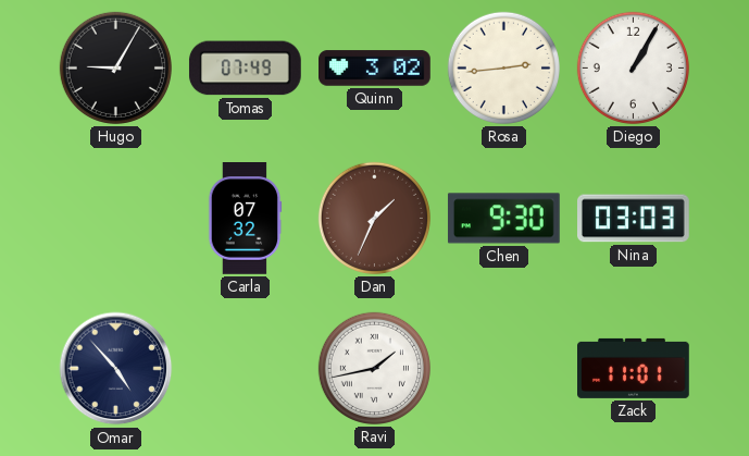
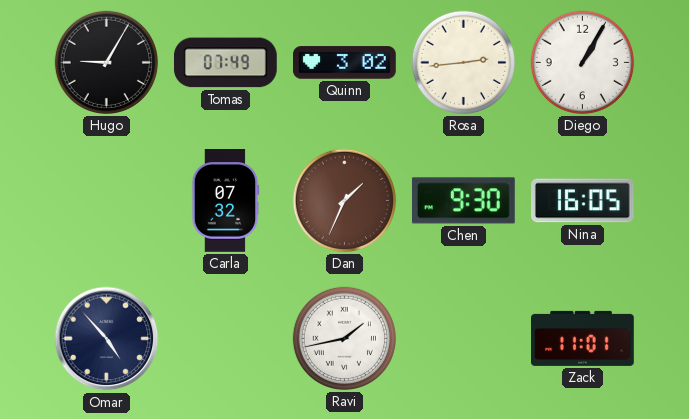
Nina: 03:03 -> 16:05
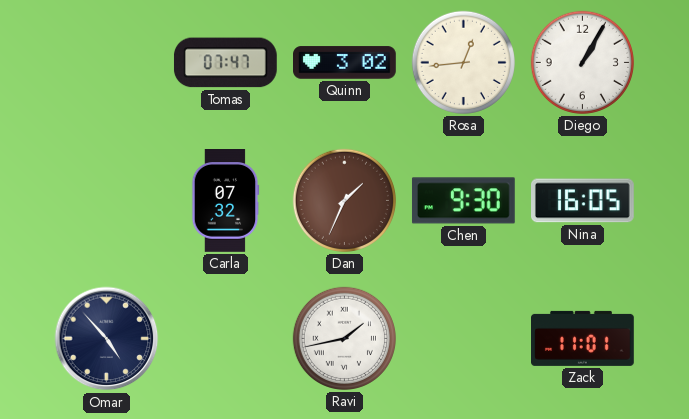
Hugo: 9:05 -> none
Tomas: 07:49 -> 07:47
Rosa: 2:44 -> 12:44
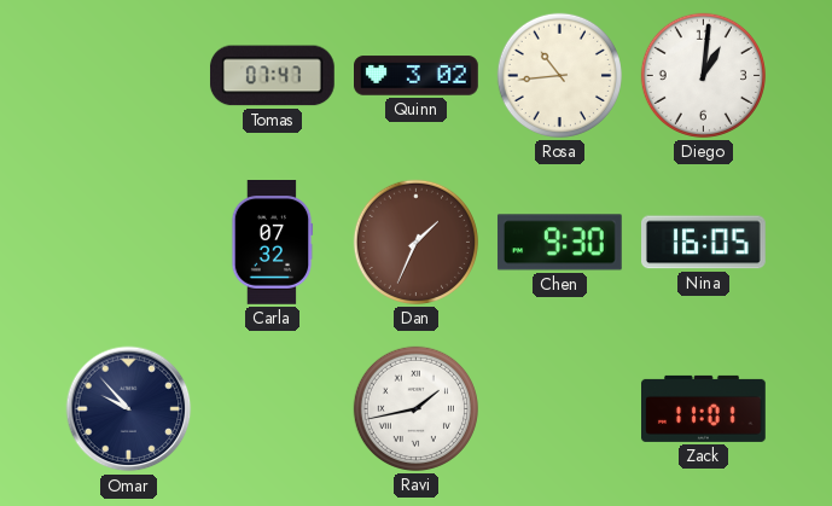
Rosa: 12:44 -> 10:44
Diego: 1:05 -> 1:01
Omar: 4:53 -> 9:53
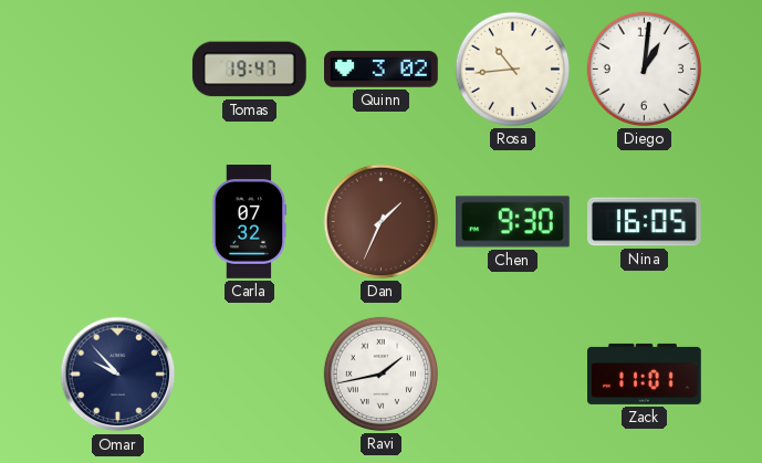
Tomas: 07:47 -> 19:47
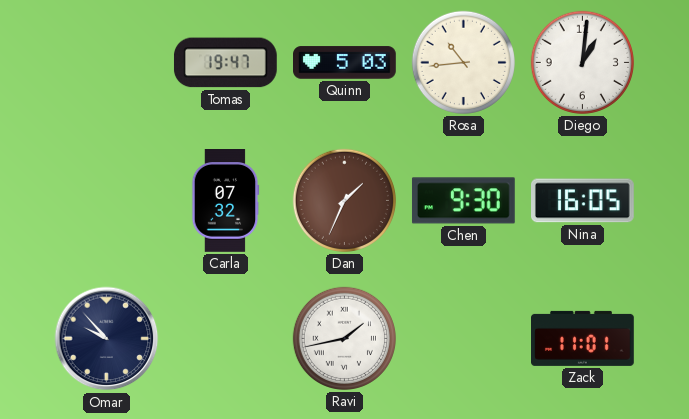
Quinn: 3:02 -> 5:03
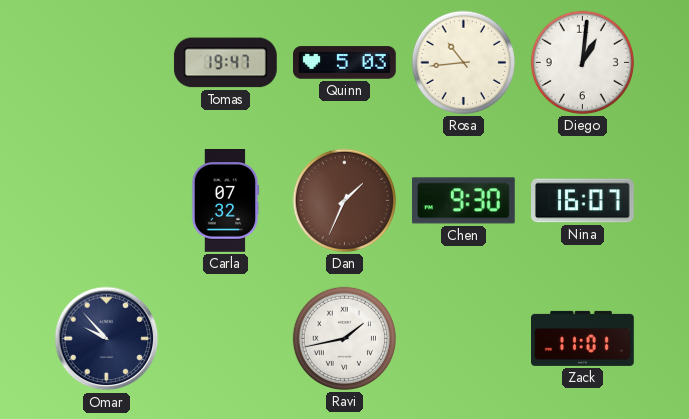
Nina: 16:05 -> 16:07
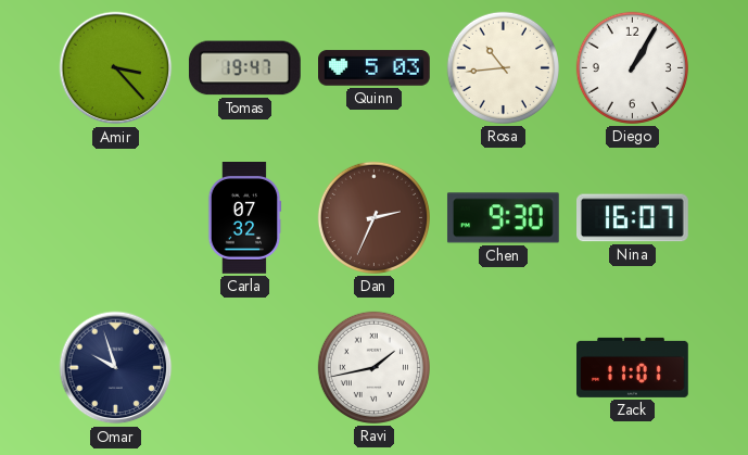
Amir: none -> 3:23
Diego: 1:01 -> 1:05
Dan: 1:34 -> 2:34
Omar: 9:53 -> 9:57
